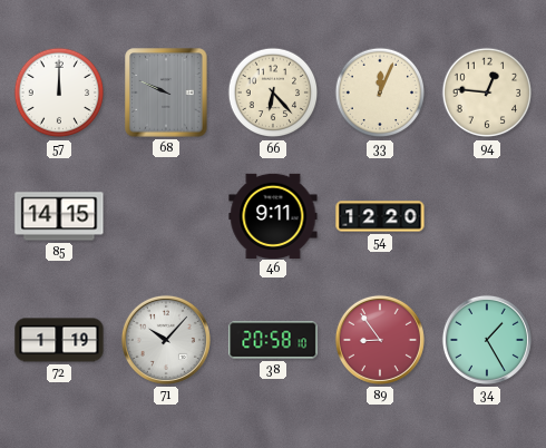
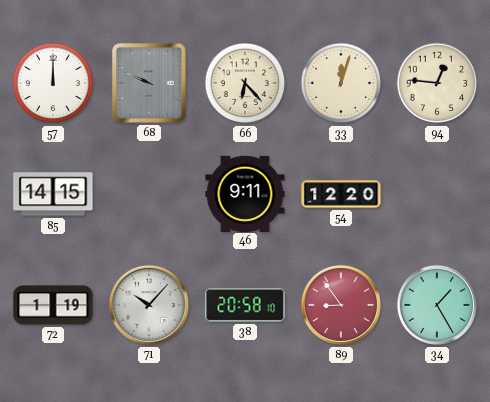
33: 12:04 -> 12:03
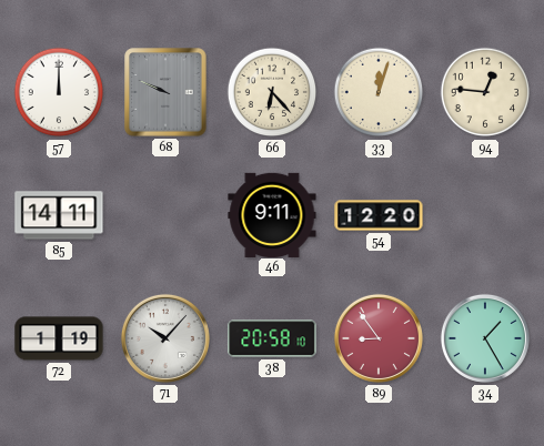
85: 14:15 -> 14:11
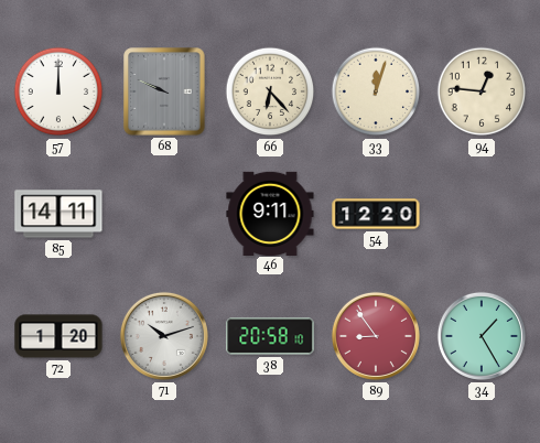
72: 1:19 -> 1:20
71: 10:07 -> 10:12
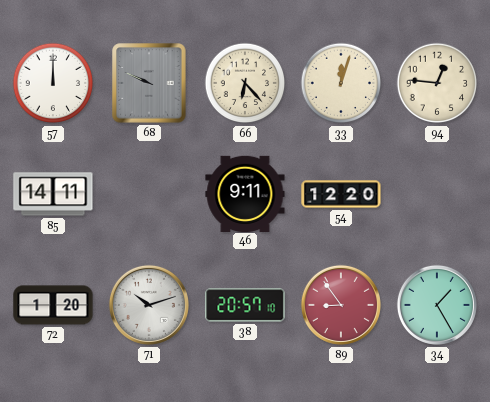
38: 20:58 -> 20:57
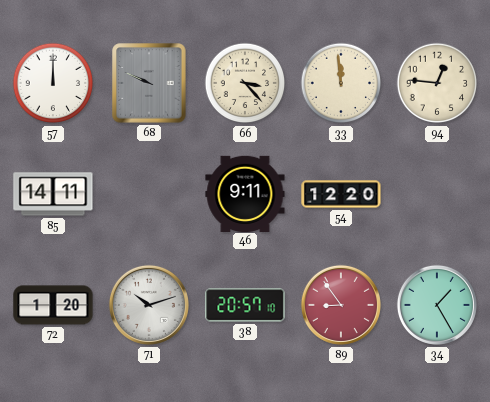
66: 6:23 -> 3:23
33: 12:03 -> 11:59
